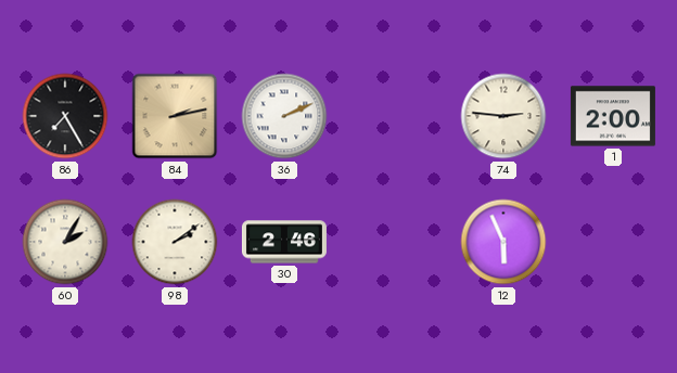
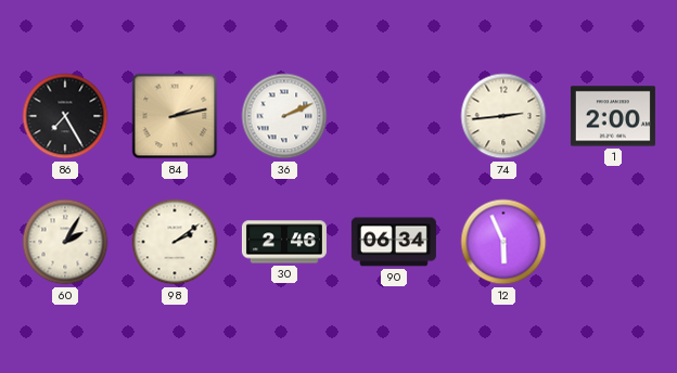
74: 2:46 -> 2:44
90: none -> 06:34
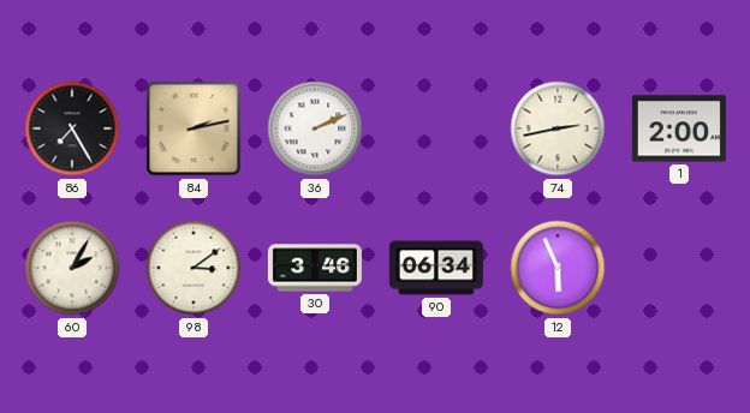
74: 2:44 -> 2:43
98: 2:09 -> 3:09
30: 2:46 -> 3:46
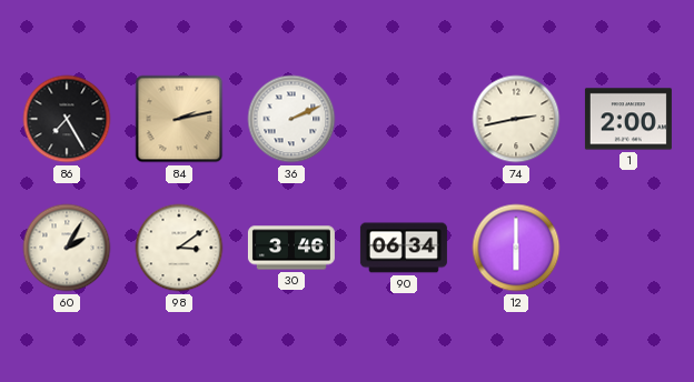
12: 5:56 -> 6:00
